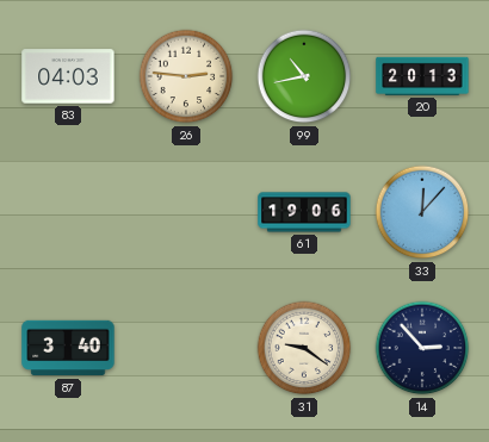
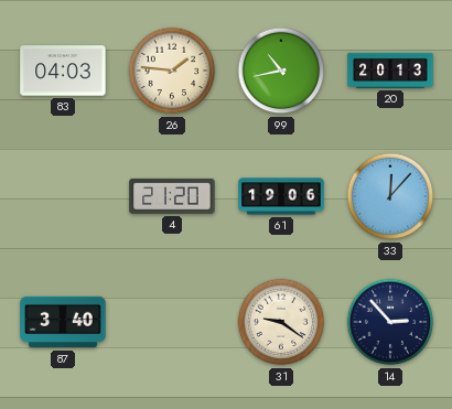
26: 2:46 -> 1:46
4: none -> 21:20
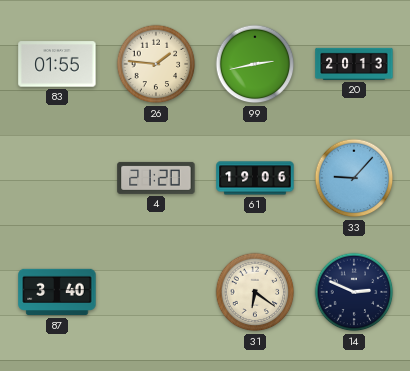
83: 04:03 -> 01:55
99: 10:43 -> 2:43
33: 12:07 -> 9:07
31: 9:21 -> 6:21
14: 2:53 -> 2:49
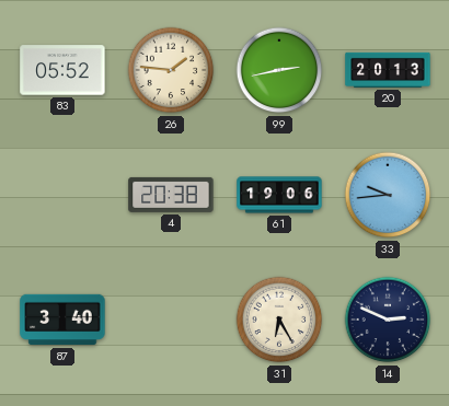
83: 01:55 -> 05:52
4: 21:20 -> 20:38
33: 9:07 -> 9:44
31: 6:21 -> 6:25
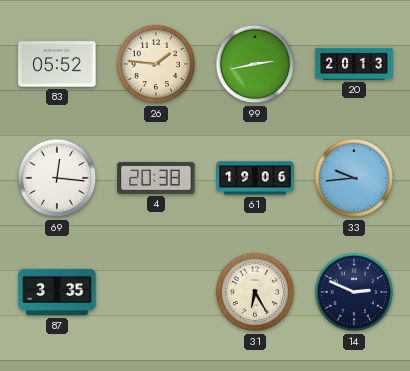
69: none -> 12:16
87: 3:40 -> 3:35
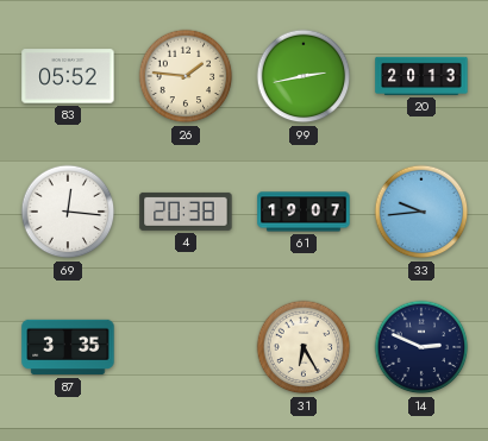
61: 19:06 -> 19:07
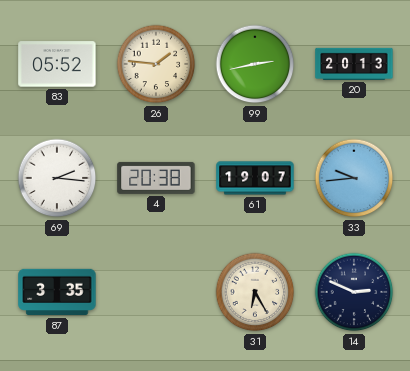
69: 12:16 -> 2:16
